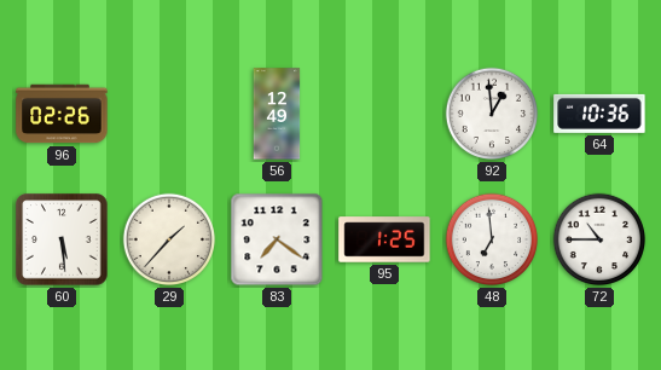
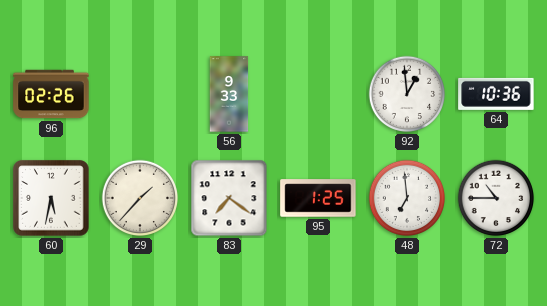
56: 12:49 -> 9:33
60: 5:29 -> 5:32
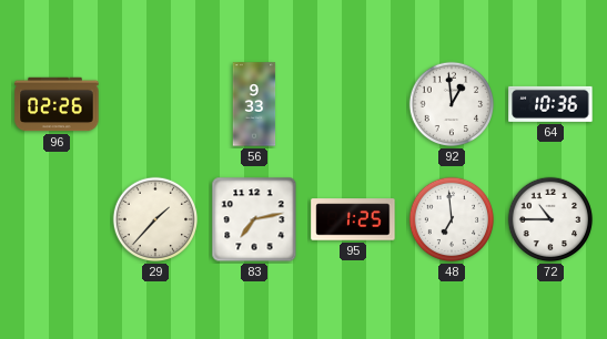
60: 5:32 -> none
83: 7:21 -> 7:13
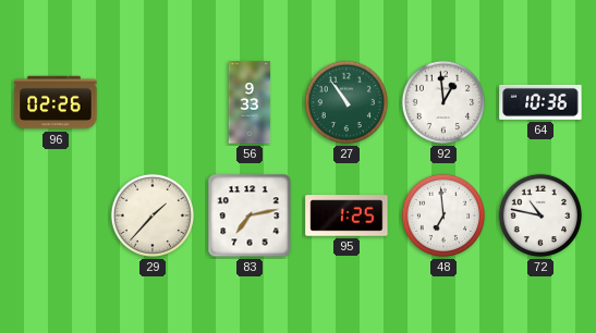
27: none -> 10:54
72: 10:45 -> 10:47
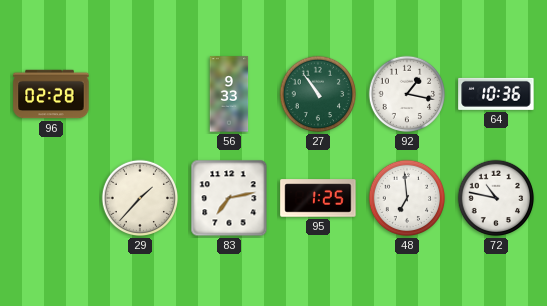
96: 02:26 -> 02:28
92: 12:59 -> 1:17
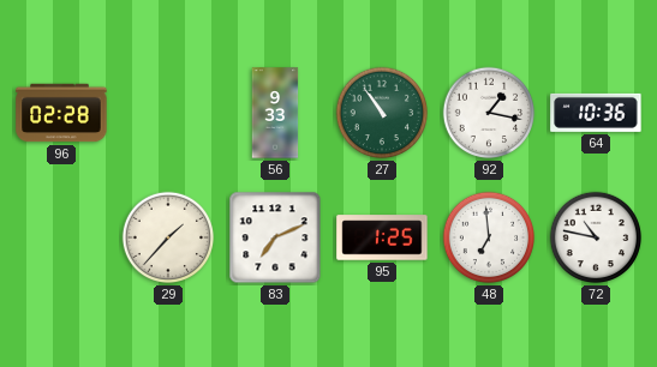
83: 7:13 -> 7:11
